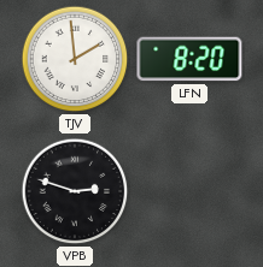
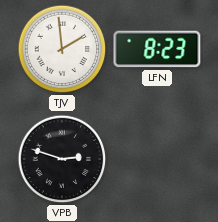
LFN: 8:20 -> 8:23
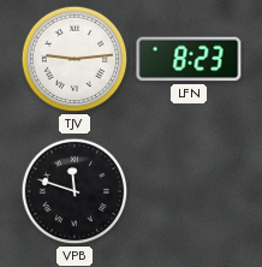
TJV: 1:59 -> 9:14
VPB: 2:48 -> 11:48
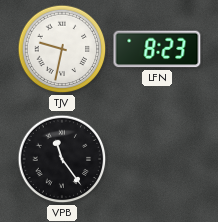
TJV: 9:14 -> 9:32
VPB: 11:48 -> 11:24
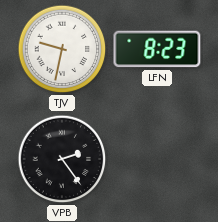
VPB: 11:24 -> 2:24
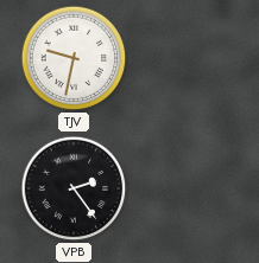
LFN: 8:23 -> none
